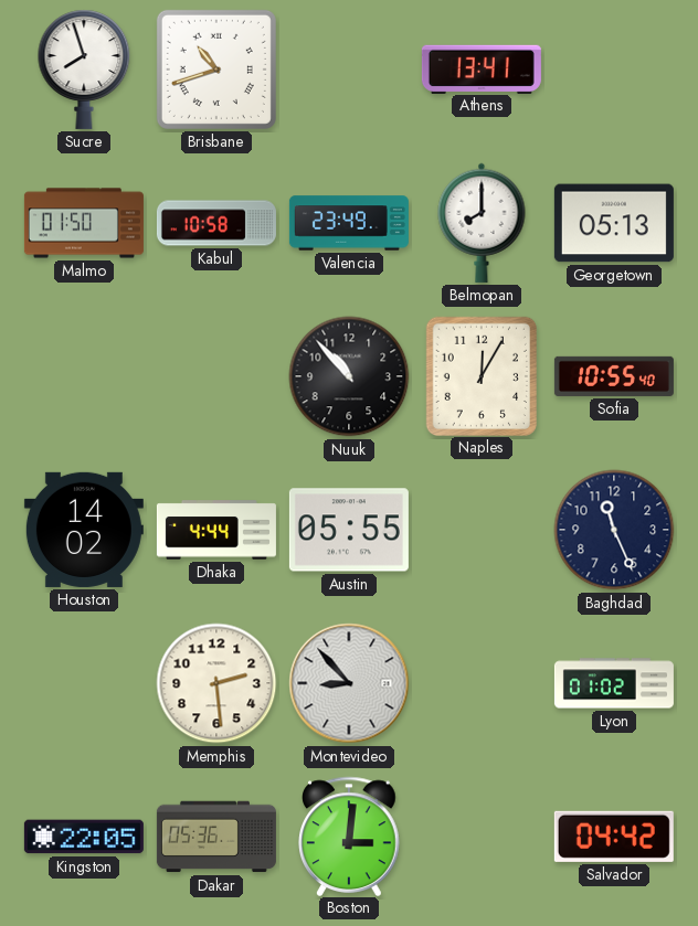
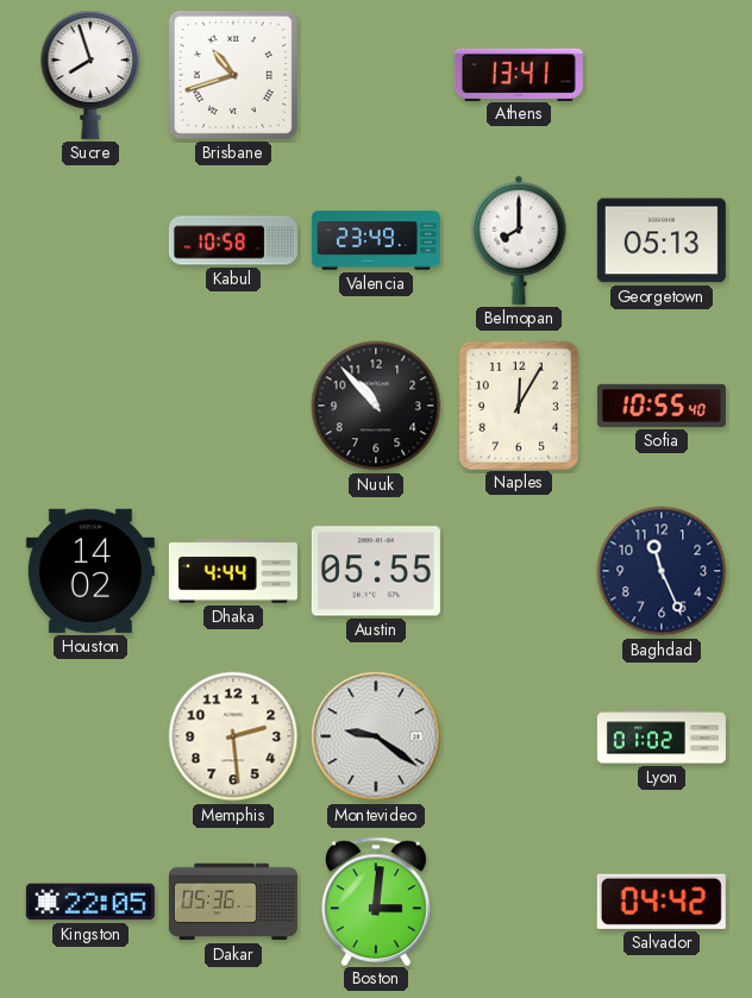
Malmo: 01:50 -> none
Montevideo: 8:53 -> 9:21
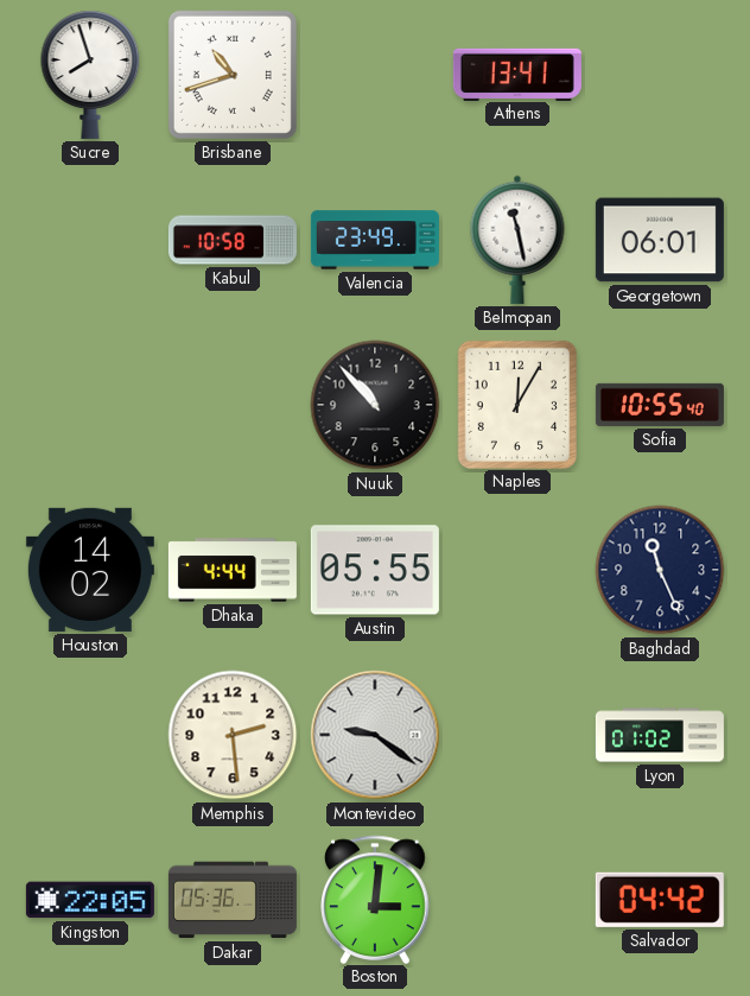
Belmopan: 8:00 -> 11:28
Georgetown: 05:13 -> 06:01
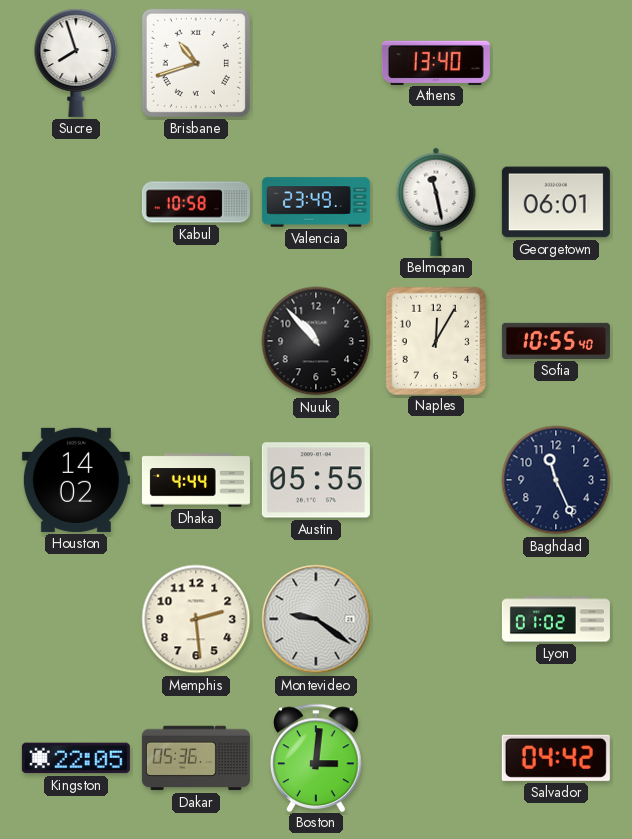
Athens: 13:41 -> 13:40
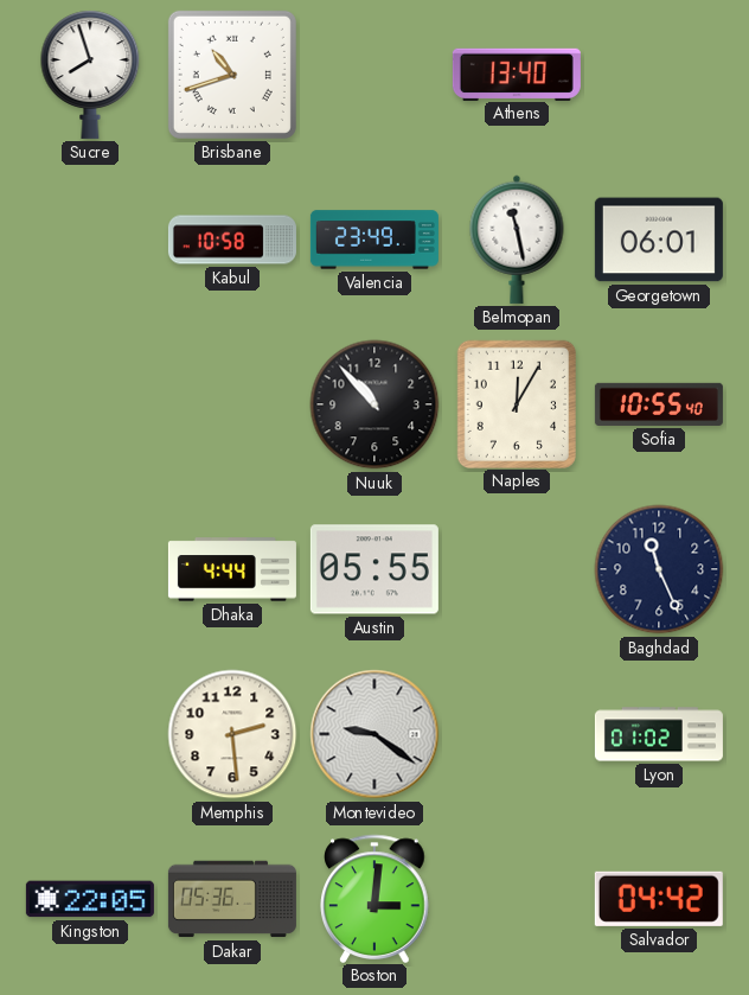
Houston: 14:02 -> none
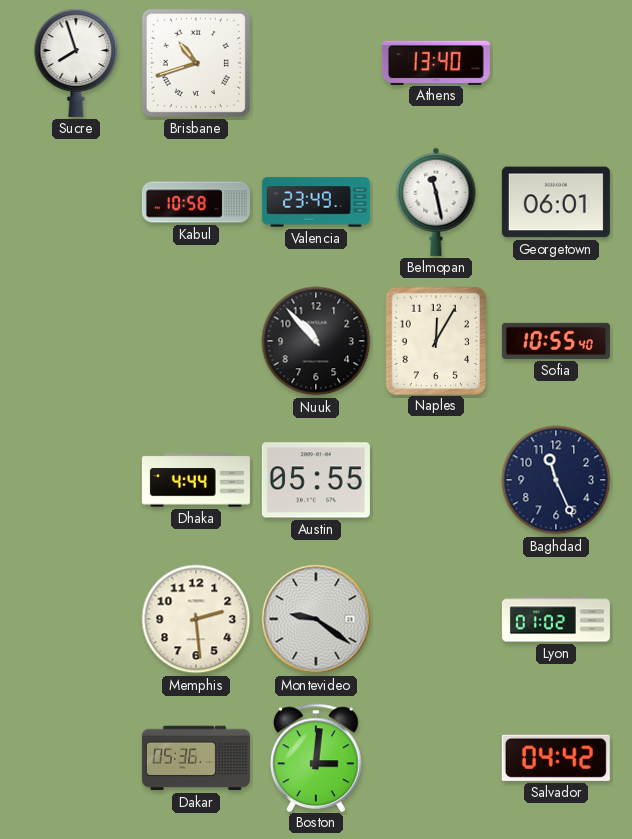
Kingston: 22:05 -> none
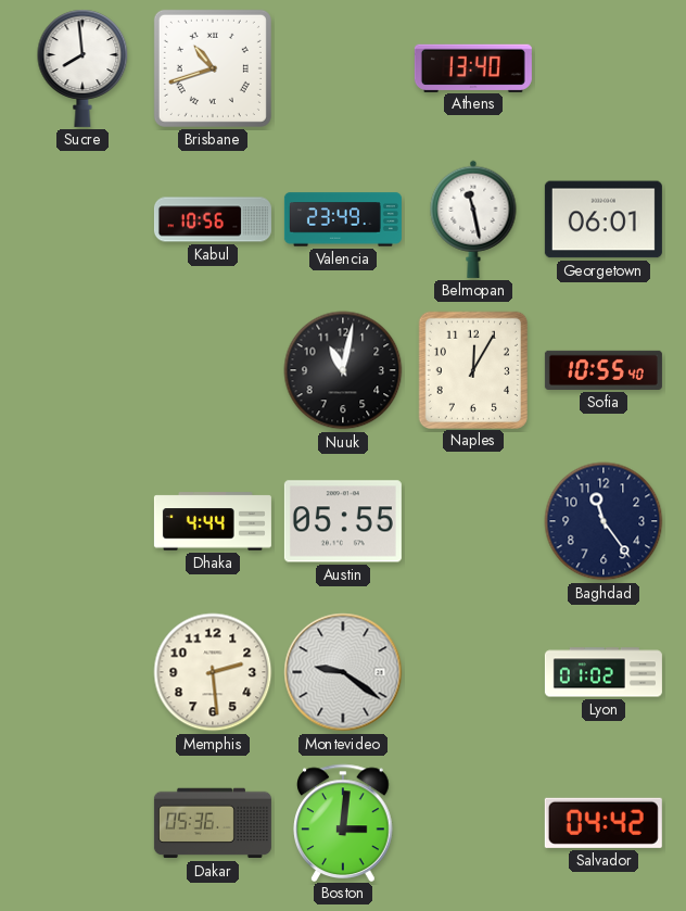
Sucre: 7:57 -> 7:59
Kabul: 10:58 -> 10:56
Nuuk: 10:53 -> 11:02
Baghdad: 11:26 -> 11:24
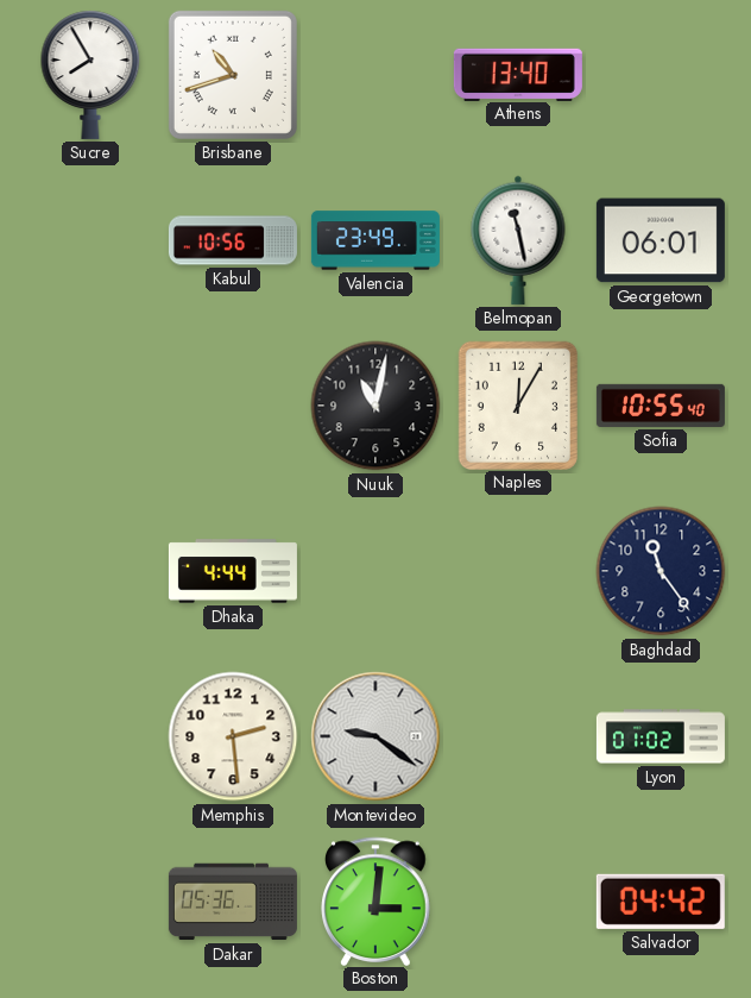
Sucre: 7:59 -> 7:55
Austin: 05:55 -> none
